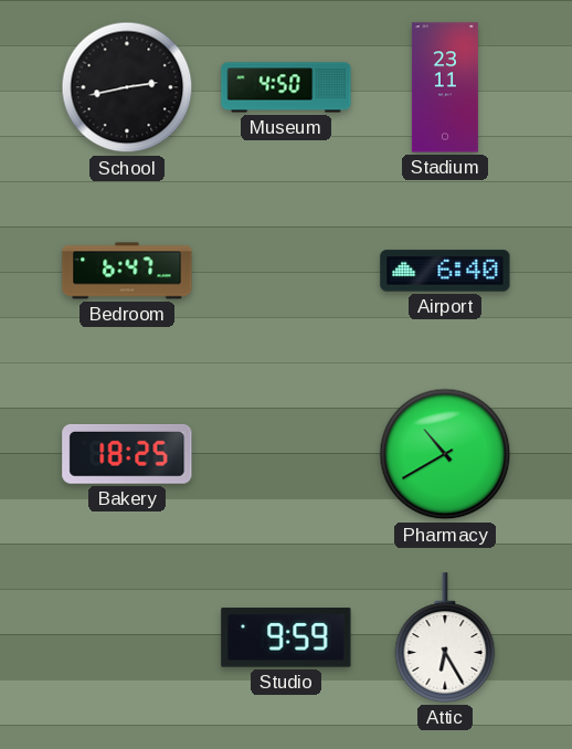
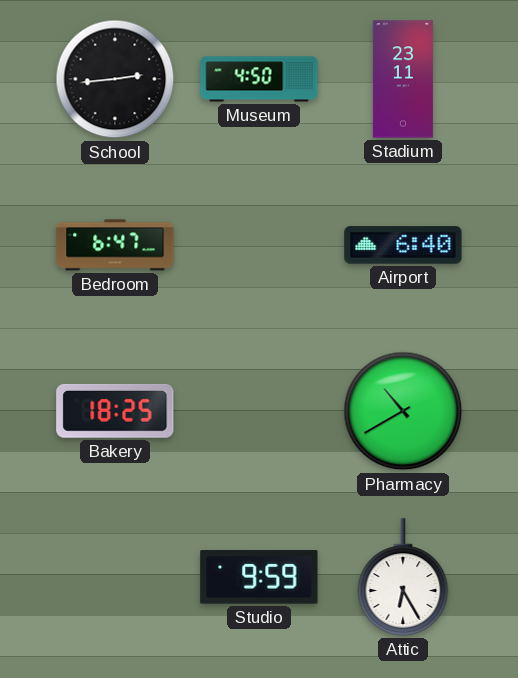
School: 2:43 -> 2:44
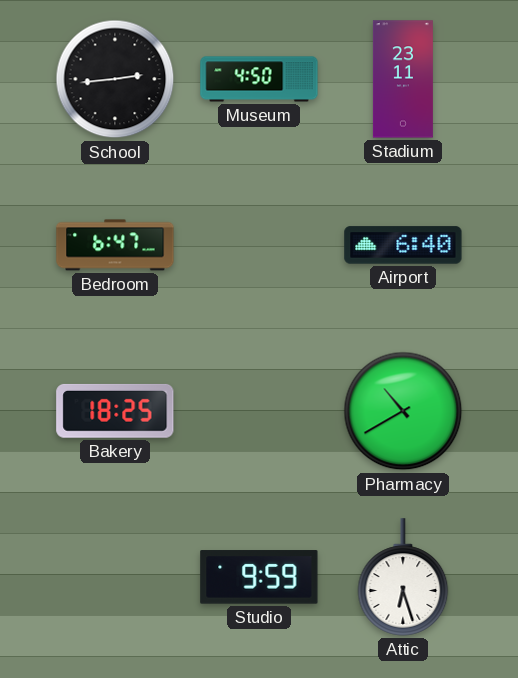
Attic: 6:25 -> 6:27
